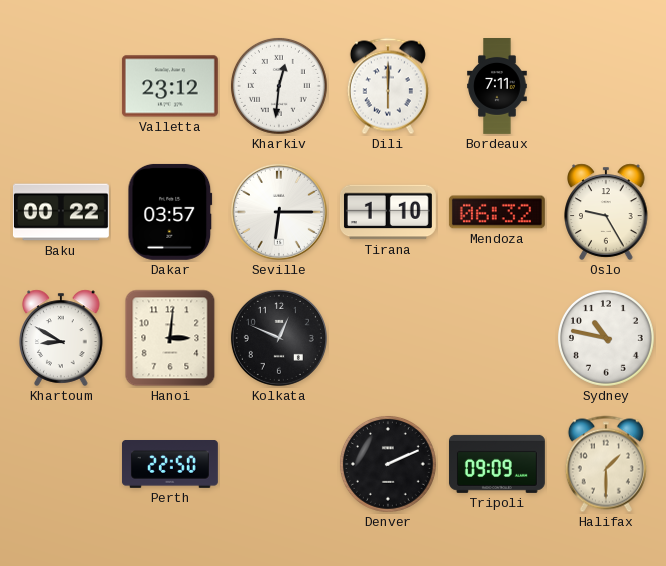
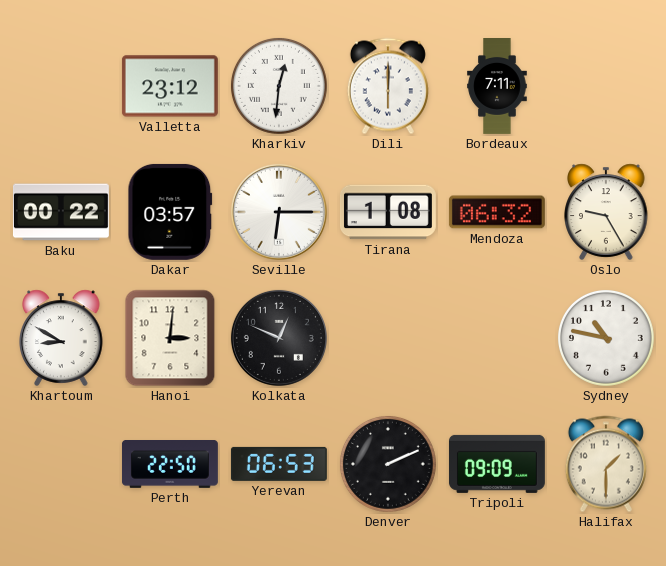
Tirana: 1:10 -> 1:08
Yerevan: none -> 06:53
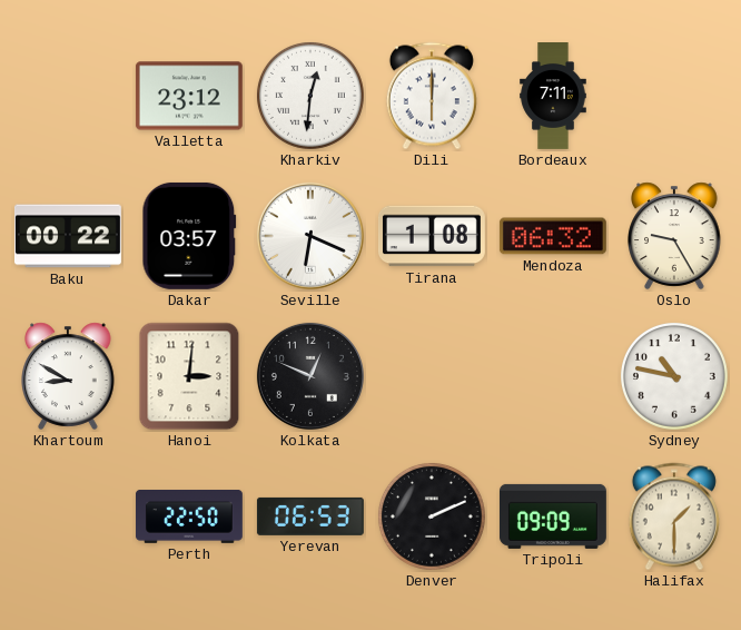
Seville: 6:15 -> 6:19
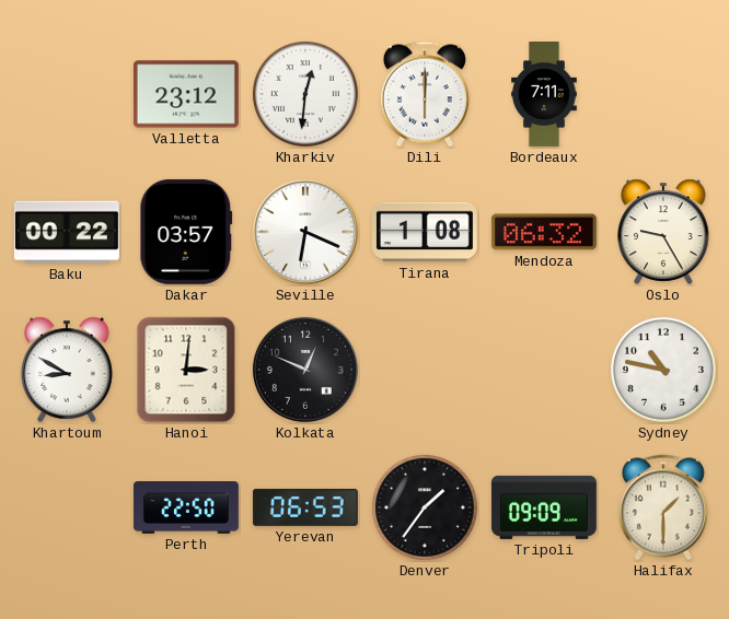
Denver: 2:11 -> 1:36
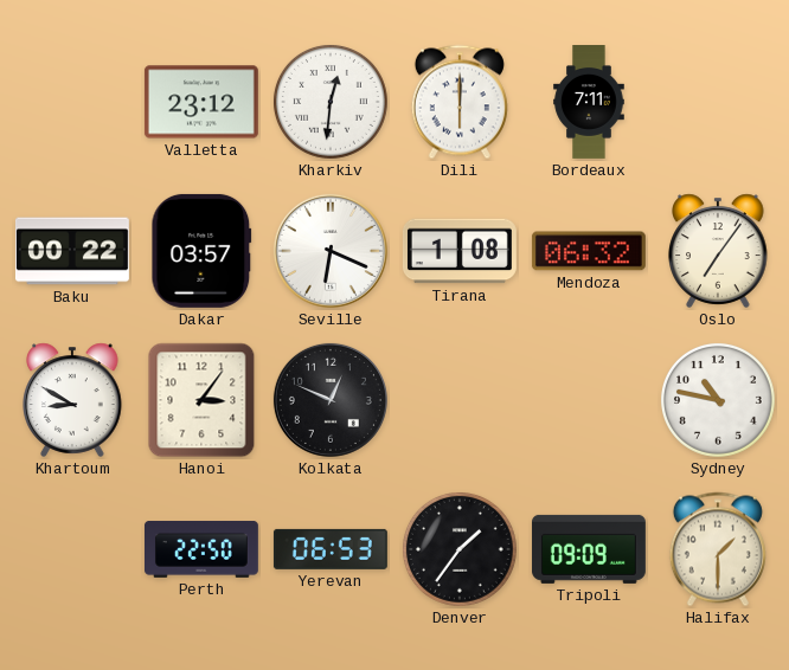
Oslo: 9:25 -> 7:06
Hanoi: 3:01 -> 3:06
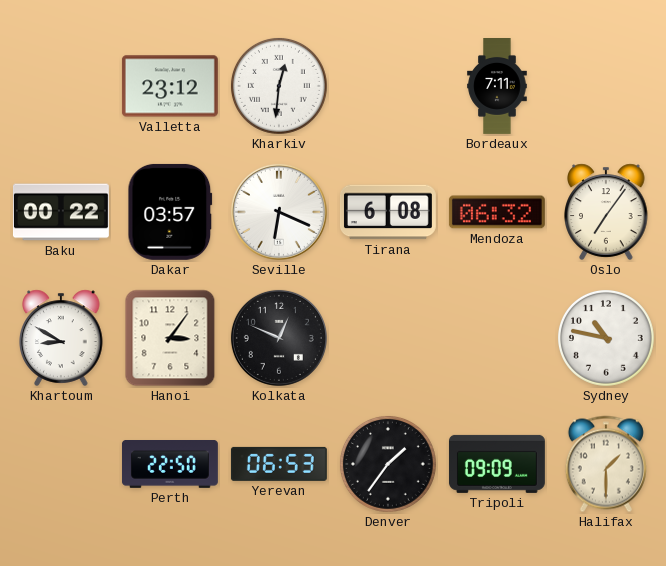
Dili: 6:00 -> none
Tirana: 1:08 -> 6:08
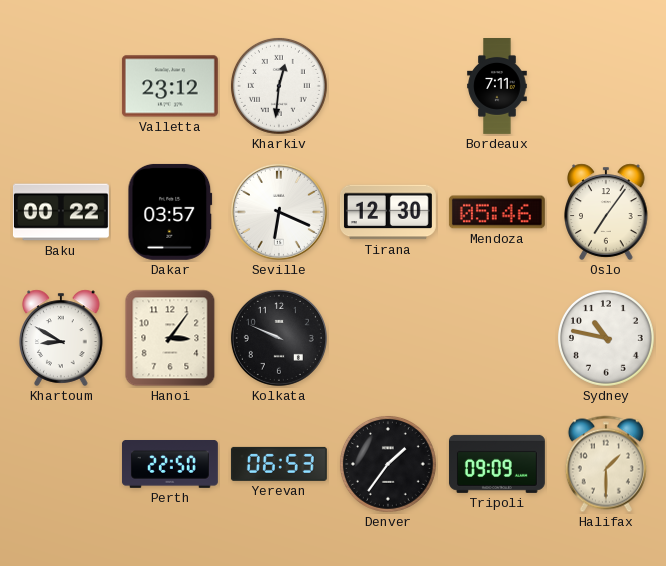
Tirana: 6:08 -> 12:30
Mendoza: 06:32 -> 05:46
Kolkata: 12:49 -> 9:49
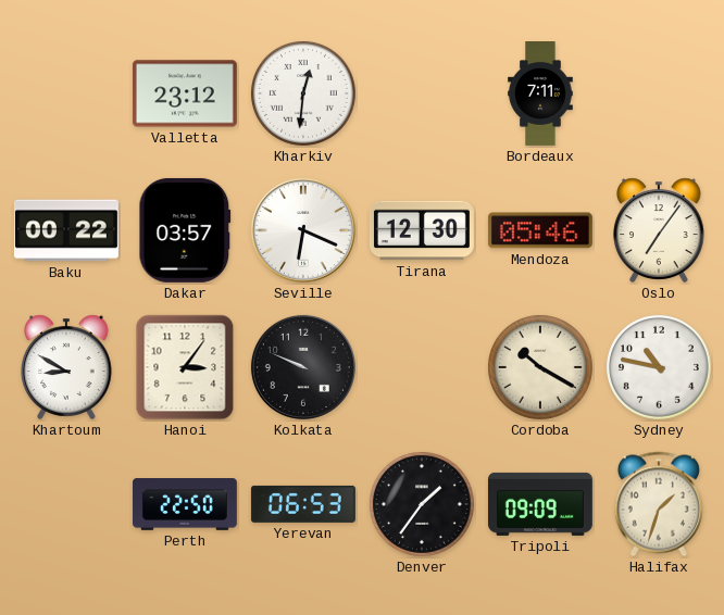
Cordoba: none -> 10:20
Halifax: 1:30 -> 1:33
